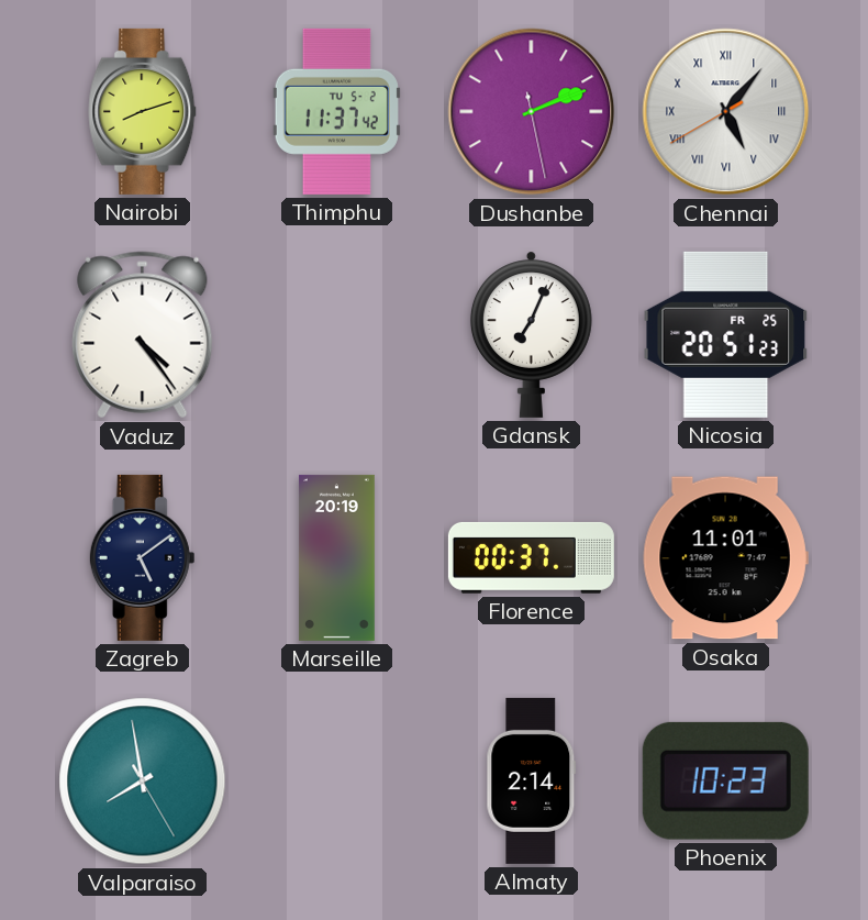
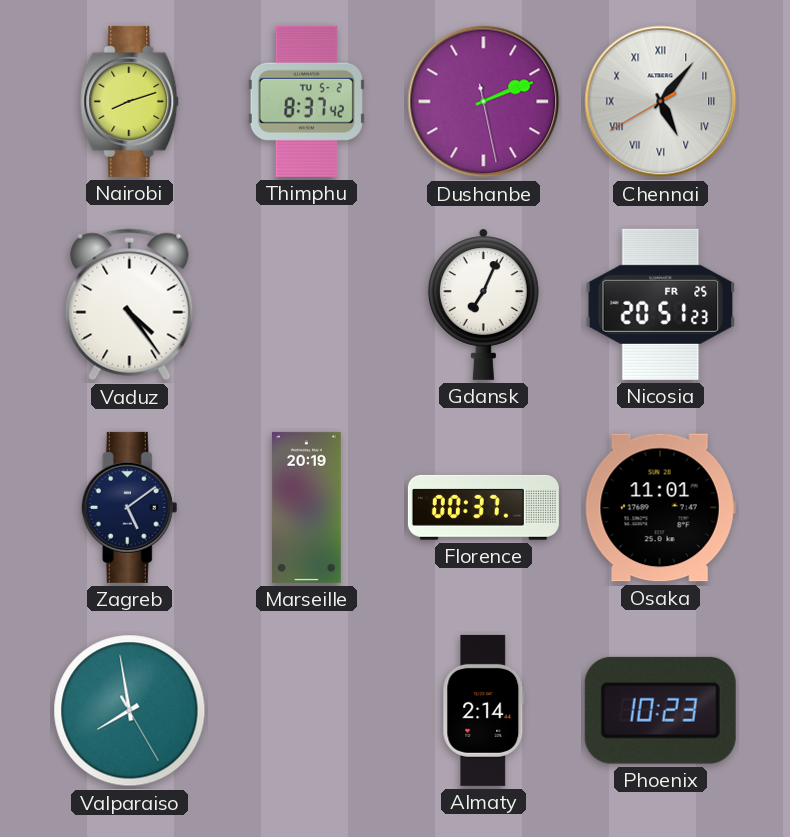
Thimphu: 11:37 -> 8:37
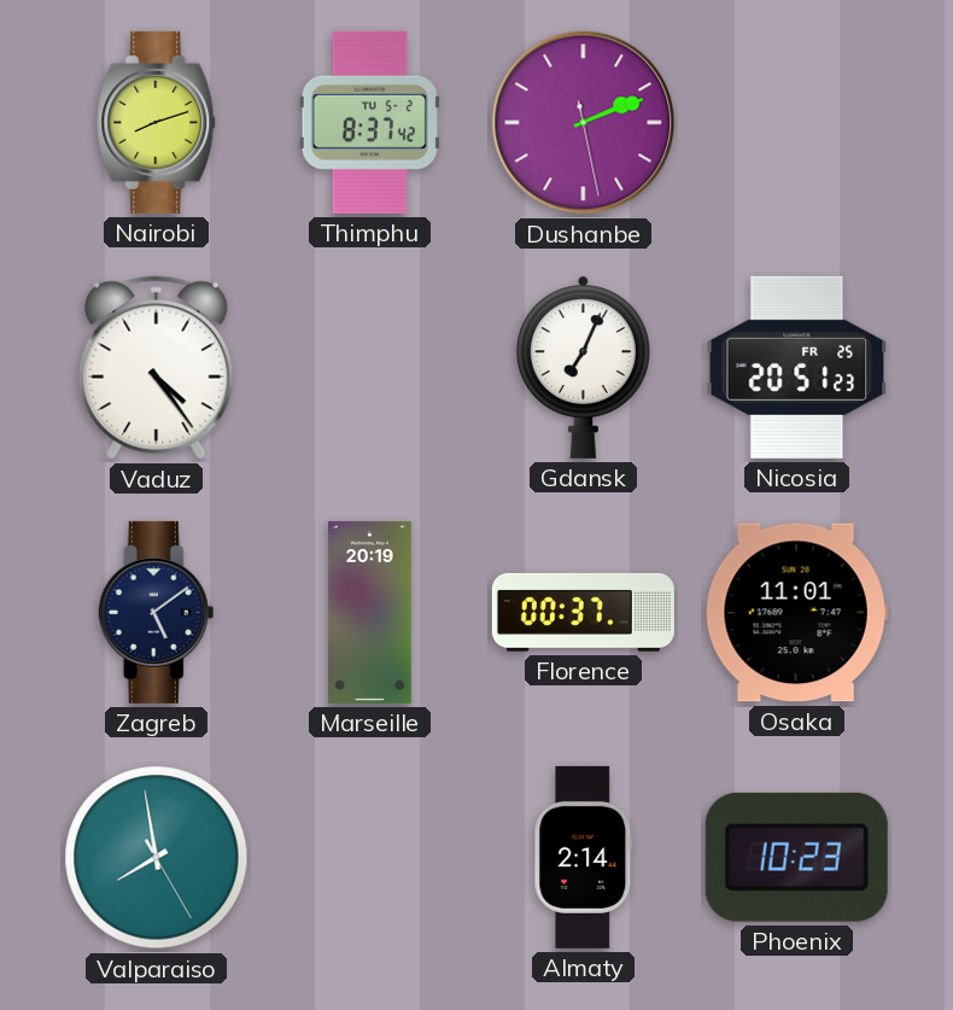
Chennai: 5:06 -> none
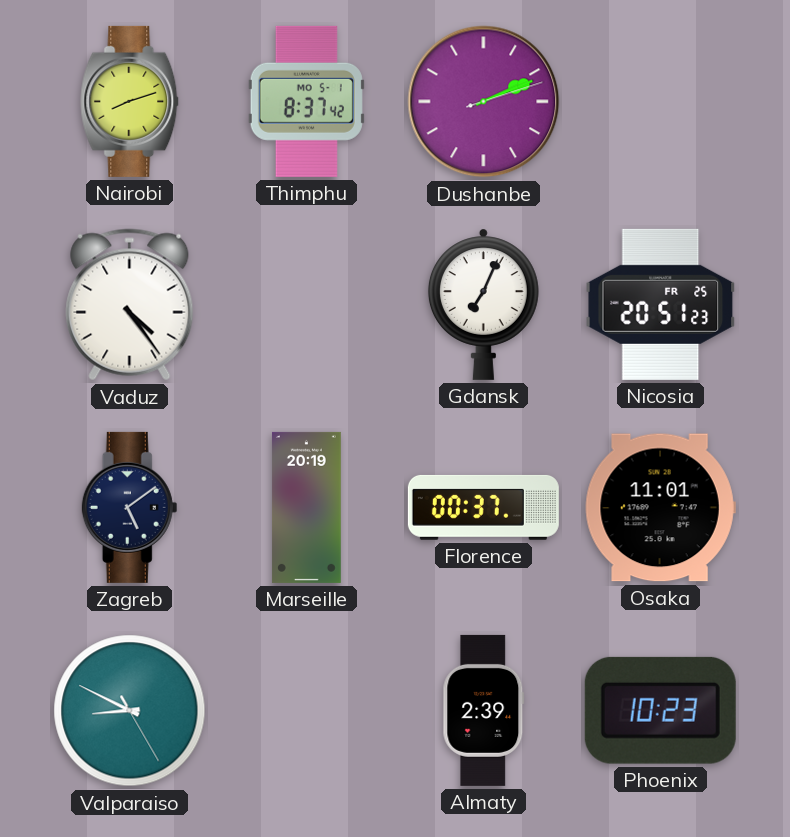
Thimphu date: TU 5-2 -> MO 5-1
Dushanbe: 2:11:28 -> 2:11:12
Valparaiso: 7:58 -> 8:49
Almaty: 2:14 -> 2:39
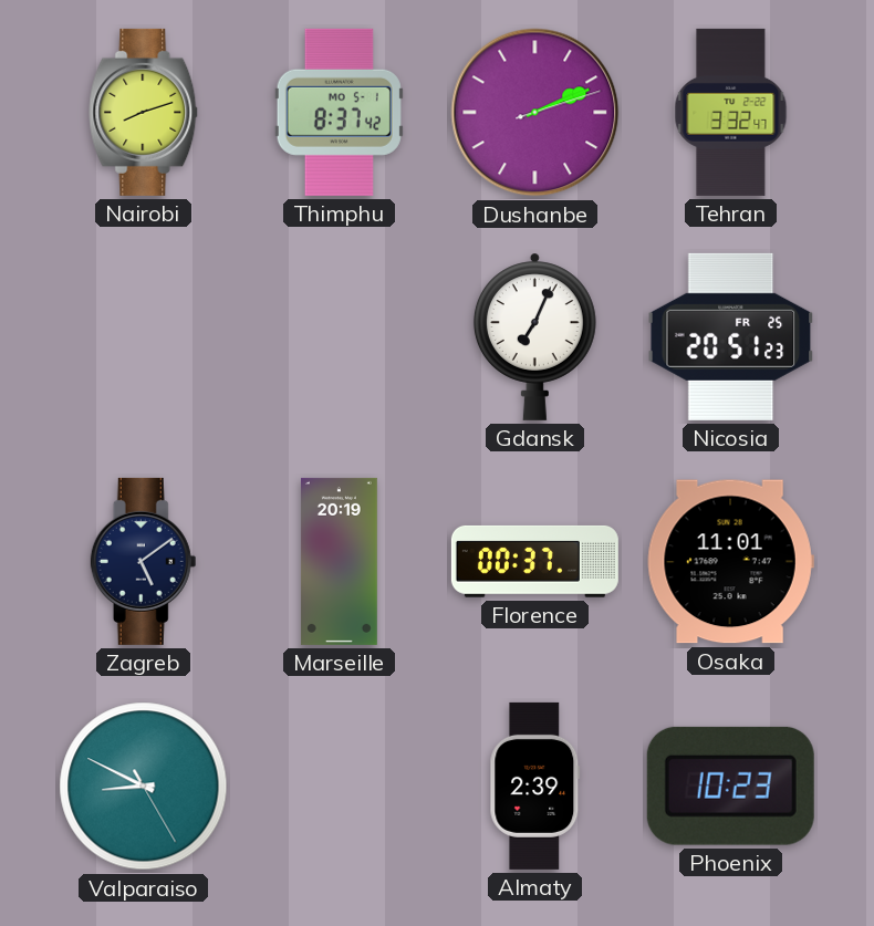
Tehran: none -> 3:32
Vaduz: 4:24 -> none
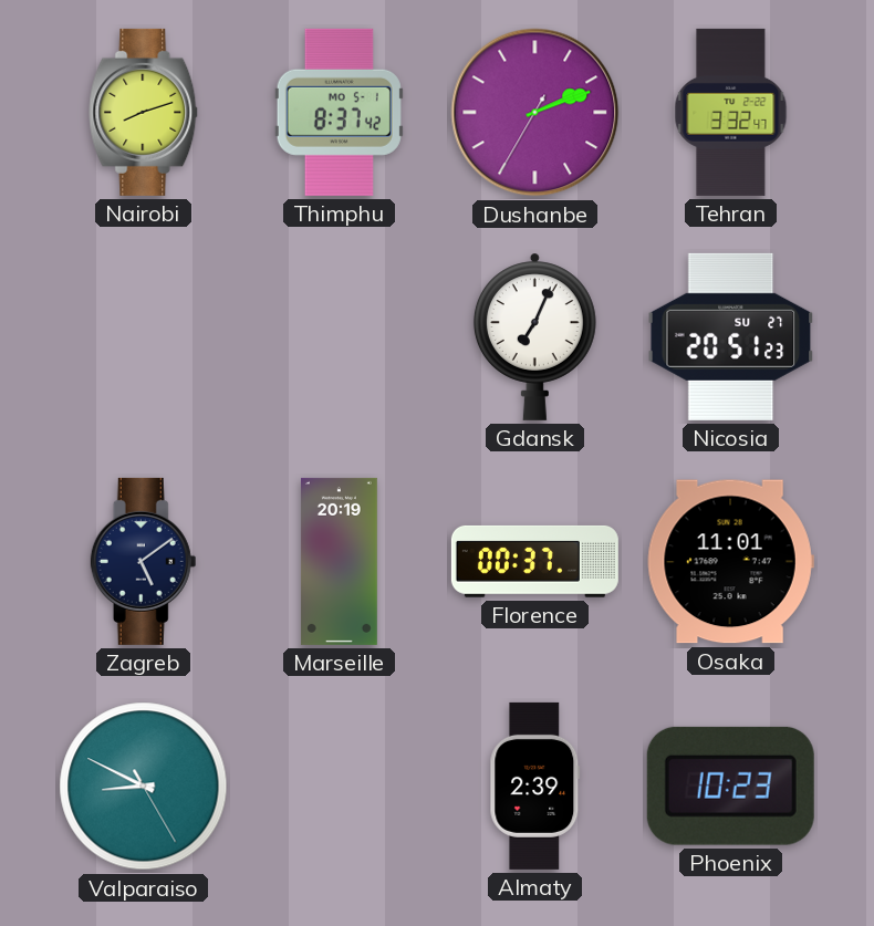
Dushanbe: 2:11:12 -> 2:11:35
Nicosia date: FR 25 -> SU 27
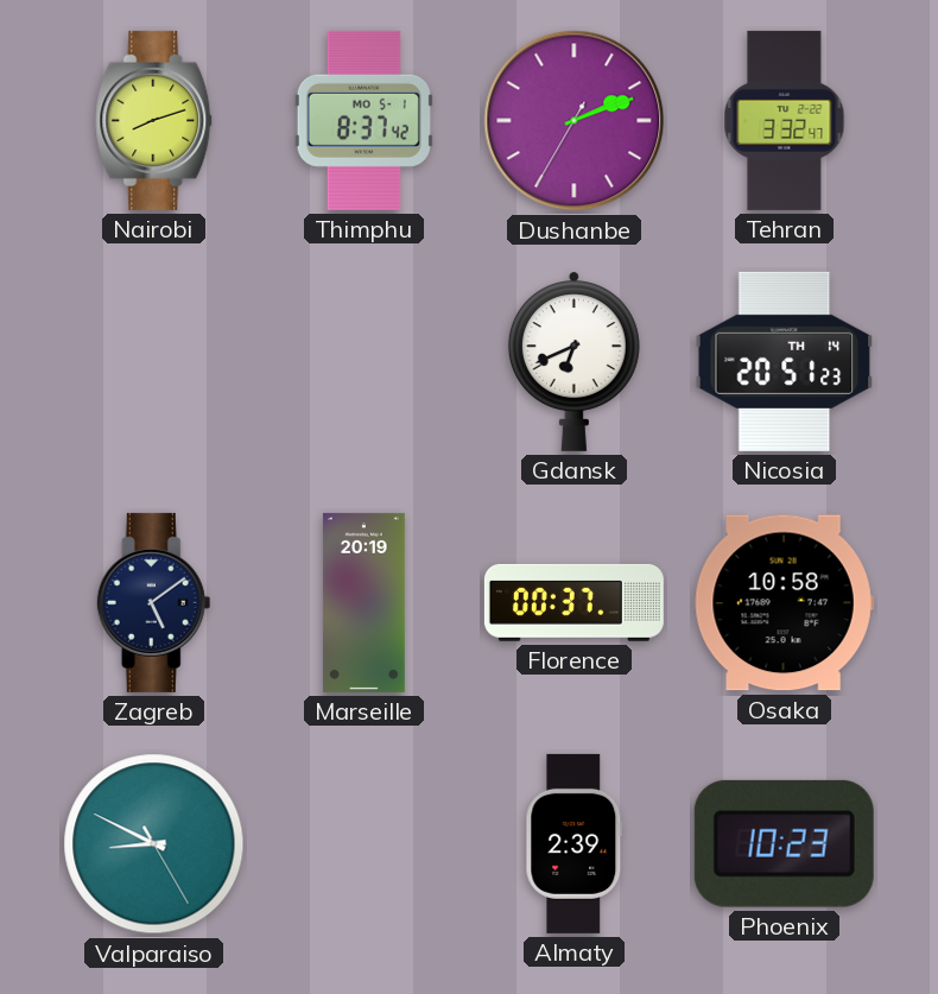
Gdansk: 7:04 -> 6:41
Nicosia date: SU 27 -> TH 14
Osaka: 11:01 -> 10:58
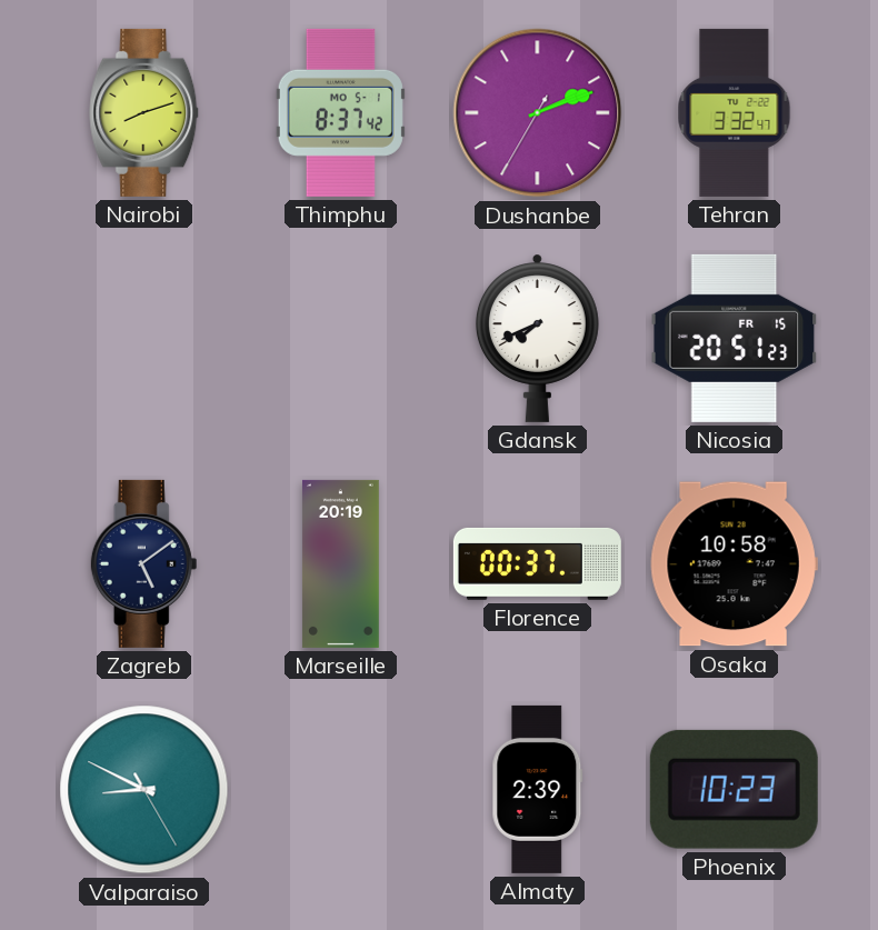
Gdansk: 6:41 -> 7:41
Nicosia date: TH 14 -> FR 15
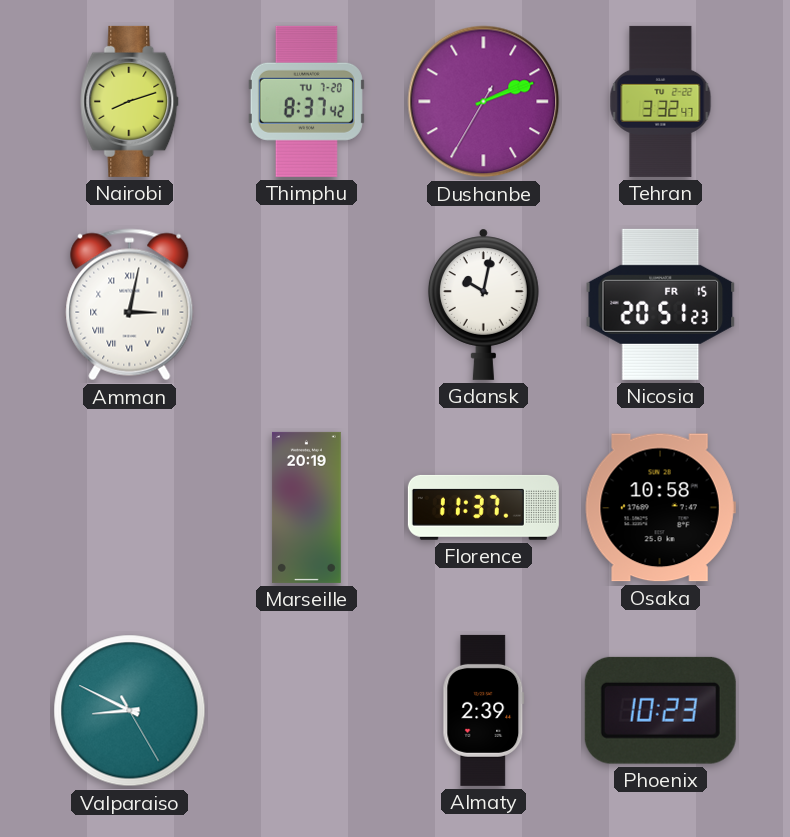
Thimphu date: MO 5-1 -> TU 7-20
Amman: none -> 3:02
Gdansk: 7:41 -> 10:02
Zagreb: 5:09 -> none
Florence: 00:37 -> 11:37
